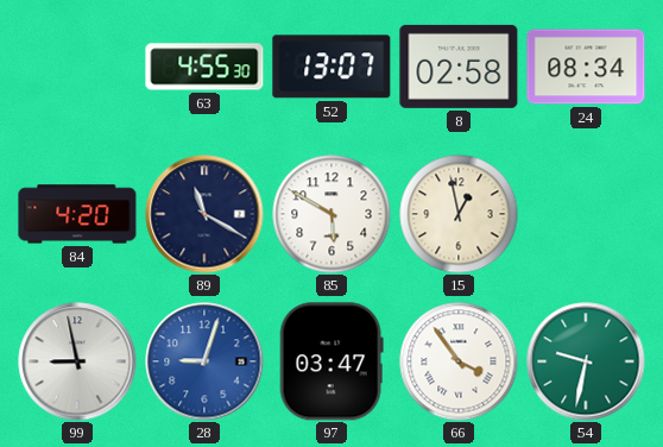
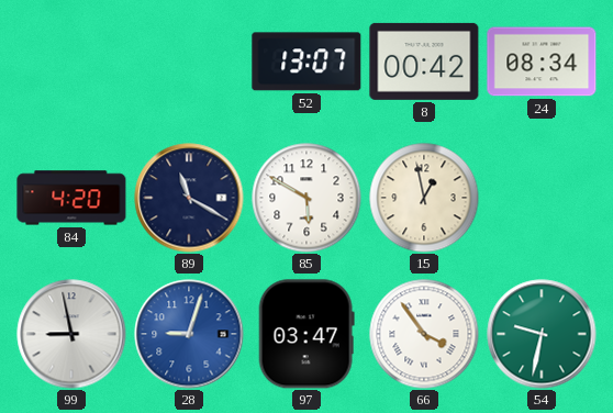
63: 4:55 -> none
8: 02:58 -> 00:42
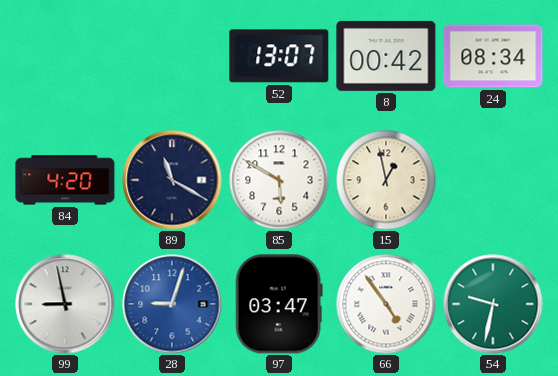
66: 3:54 -> 4:54
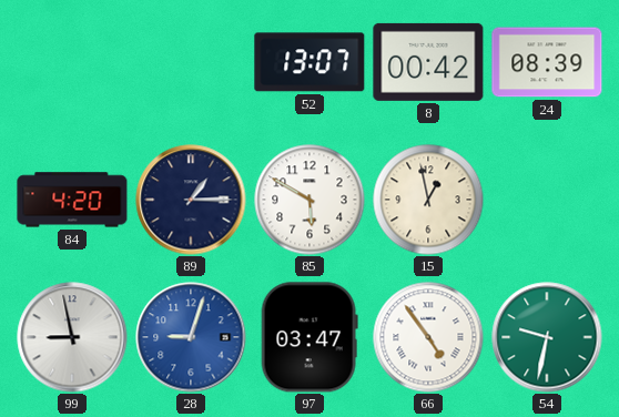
24: 08:34 -> 08:39
89: 11:20 -> 1:15
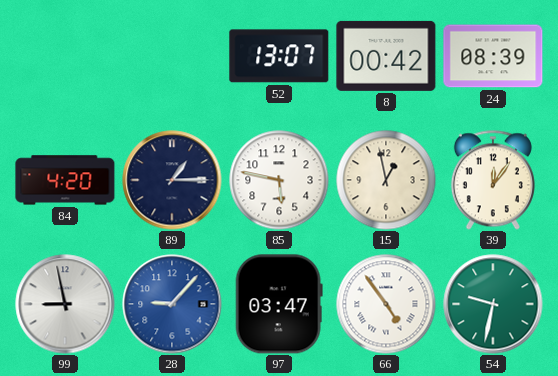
85: 5:50 -> 5:47
39: none -> 12:06
28: 9:03 -> 9:07
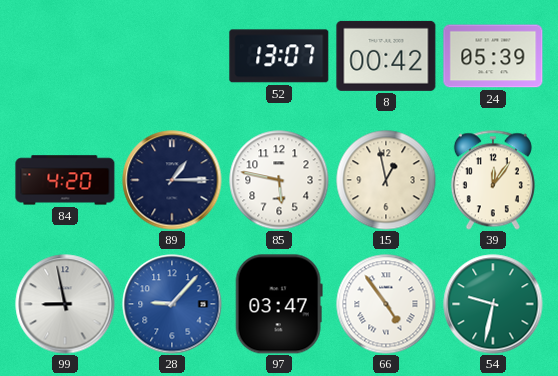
24: 08:39 -> 05:39
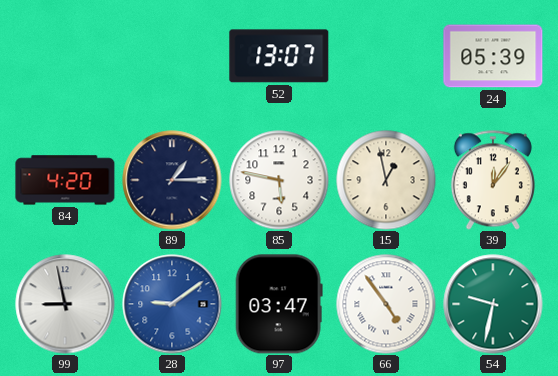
8: 00:42 -> none
28: 9:07 -> 9:09
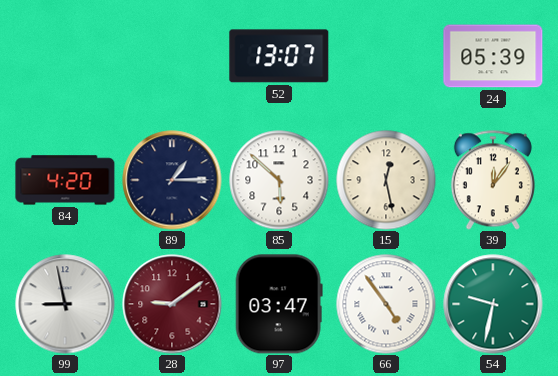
85: 5:47 -> 5:52
15: 12:58 -> 12:28
28 dial: blue -> burgundy
